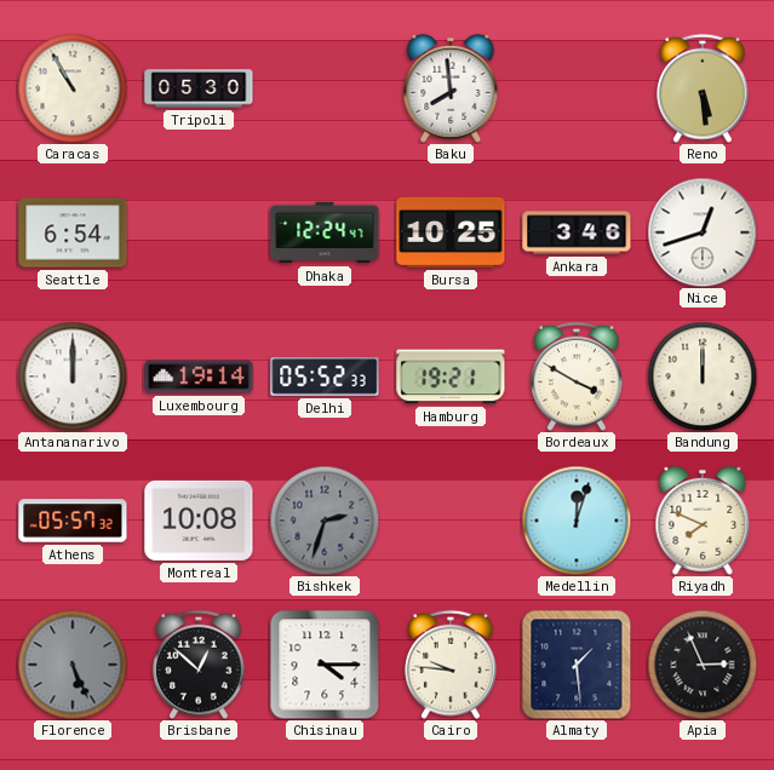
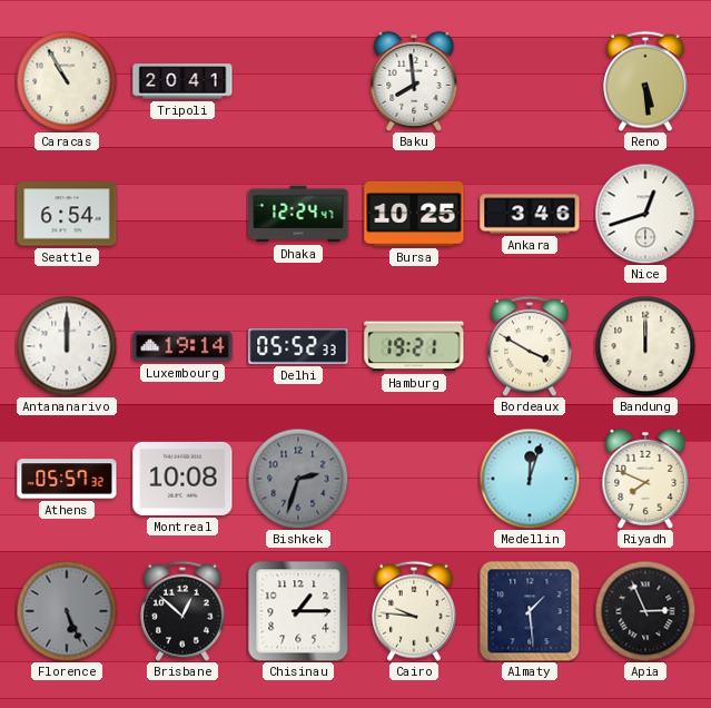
Tripoli: 05:30 -> 20:41
Chisinau: 4:15 -> 1:15
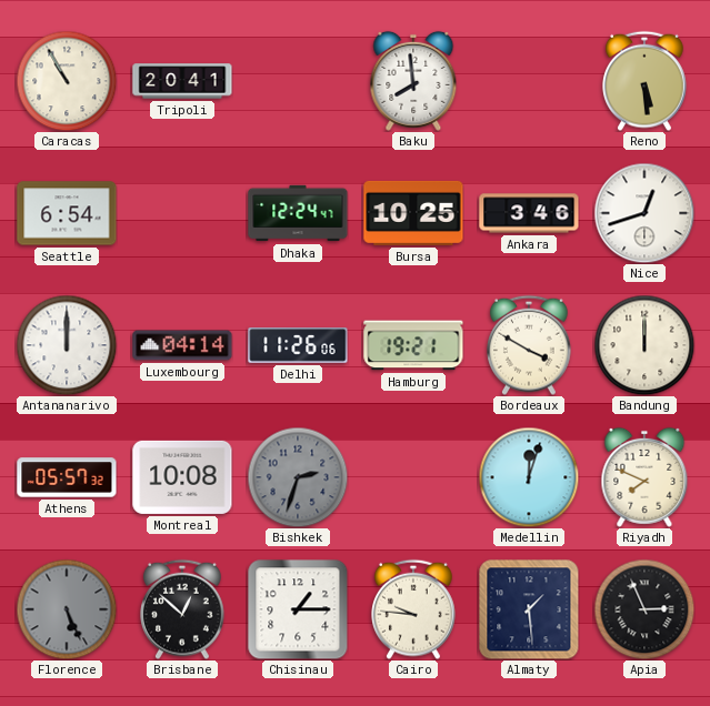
Luxembourg: 19:14 -> 04:14
Delhi: 05:52 -> 11:26
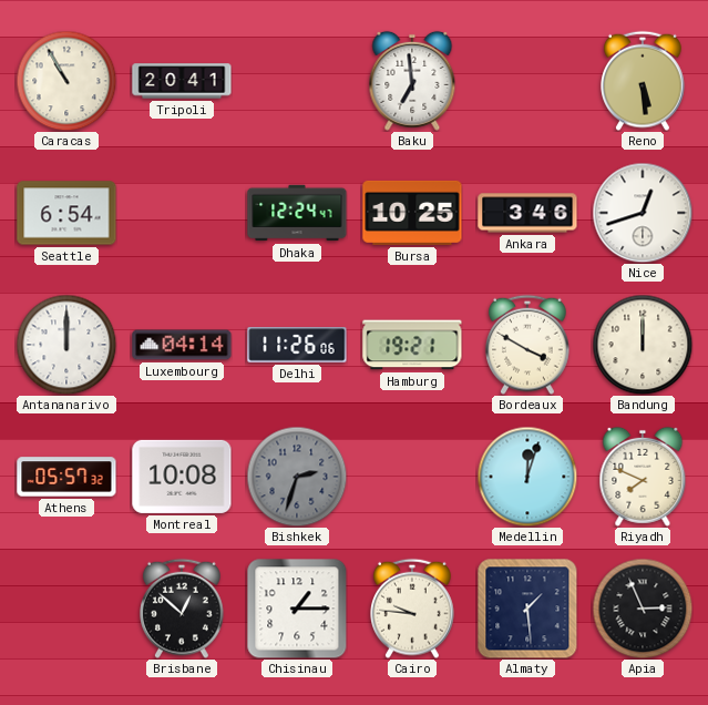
Baku: 7:59 -> 6:59
Florence: 5:26 -> none
